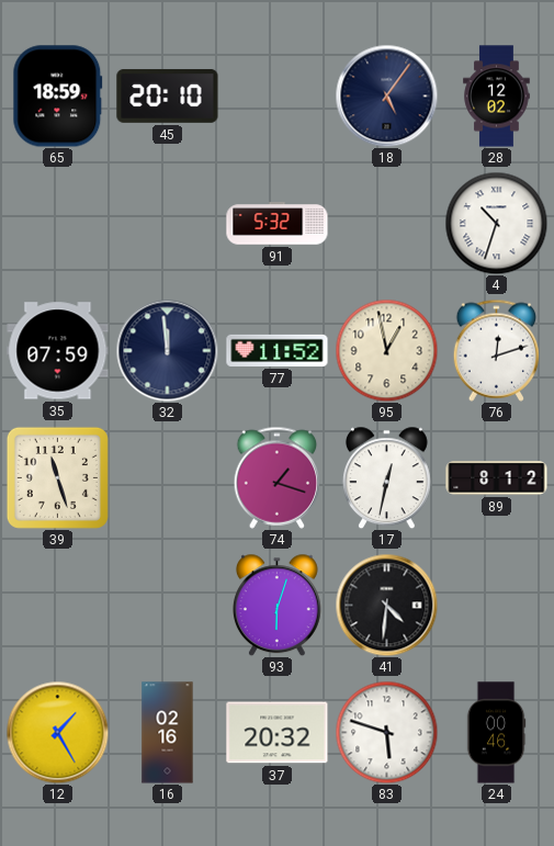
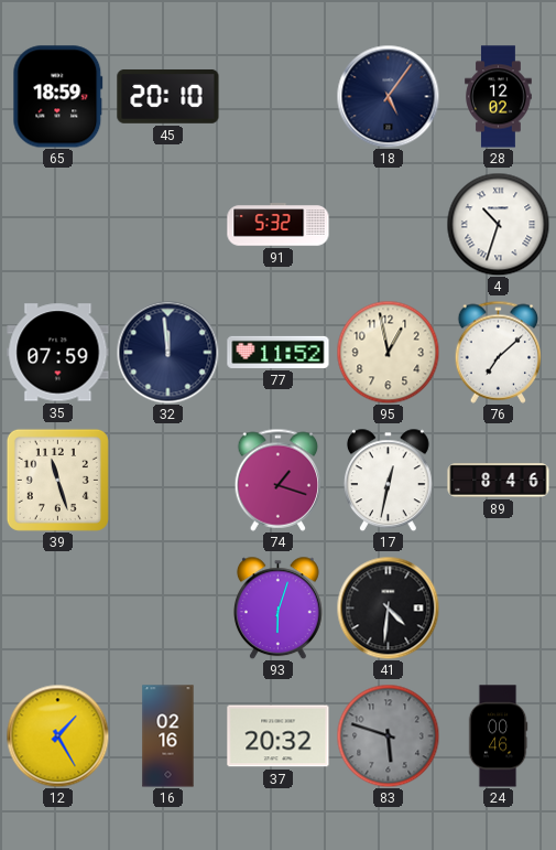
76: 12:12 -> 7:08
89: 8:12 -> 8:46
83 dial: white -> grey
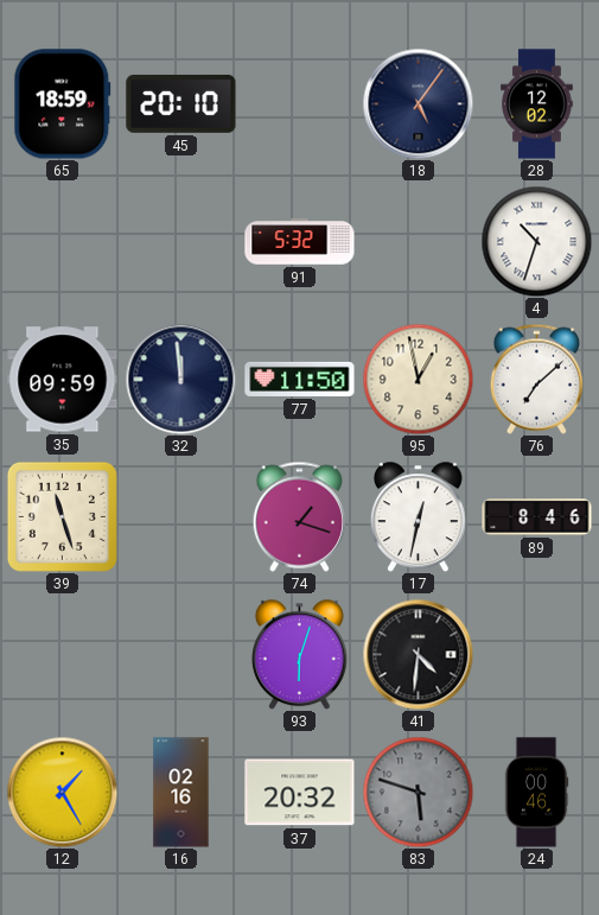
35: 07:59 -> 09:59
77: 11:52 -> 11:50
